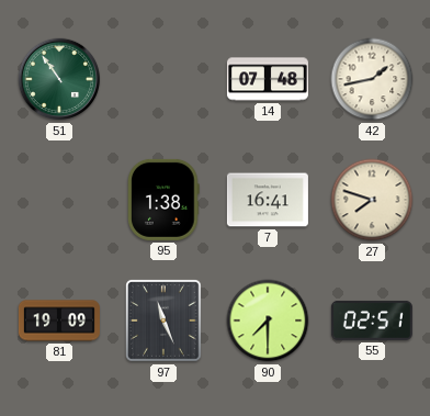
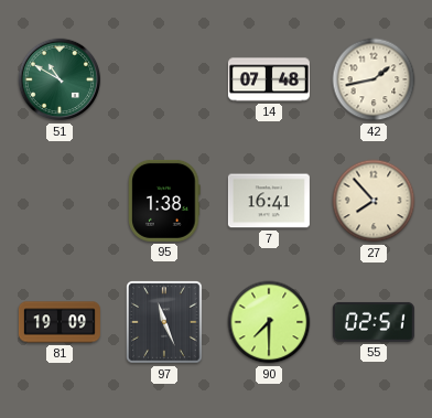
51: 10:54 -> 10:50
27: 7:48 -> 7:53
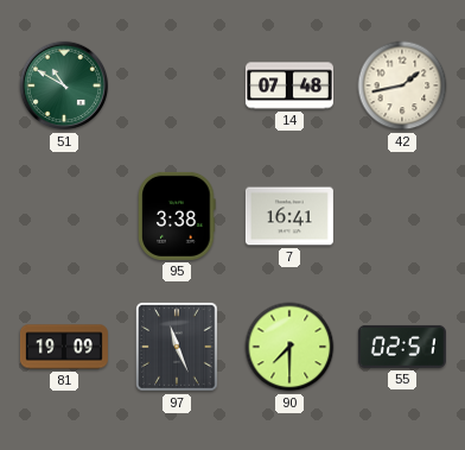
95: 1:38 -> 3:38
27: 7:53 -> none
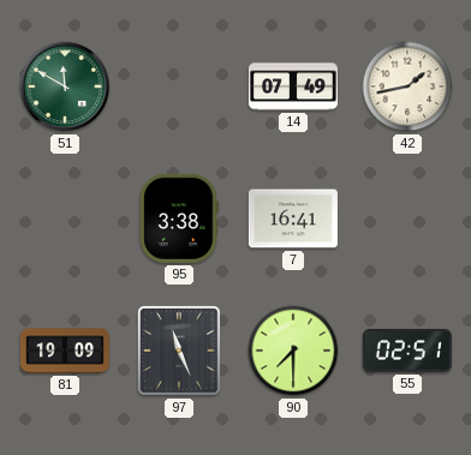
51: 10:50 -> 11:50
14: 07:48 -> 07:49
